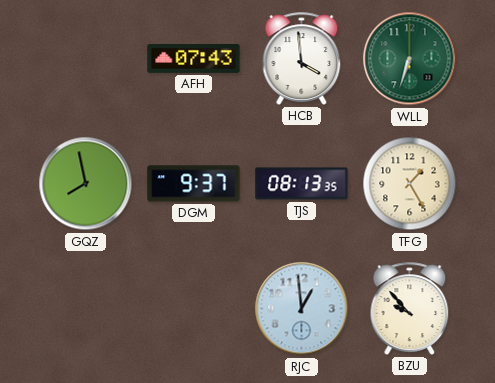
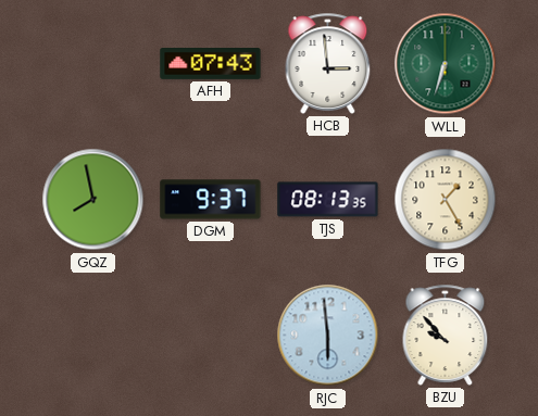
HCB: 3:59 -> 2:59
RJC: 12:59 -> 5:59
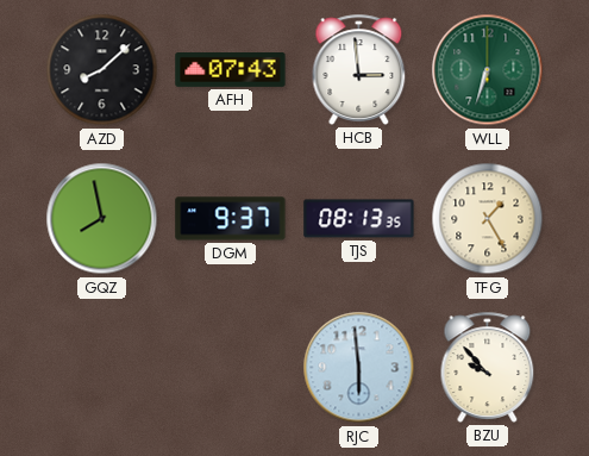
AZD: none -> 8:08
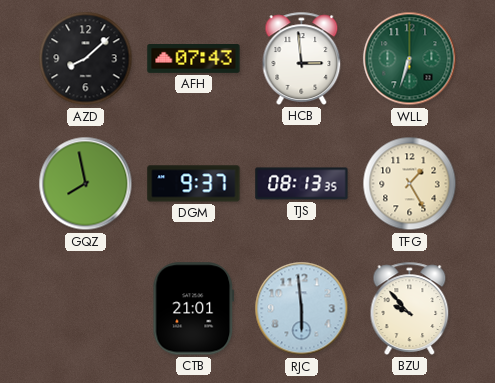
CTB: none -> 21:01
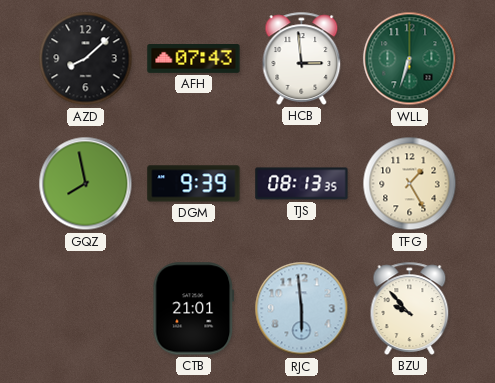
DGM: 9:37 -> 9:39
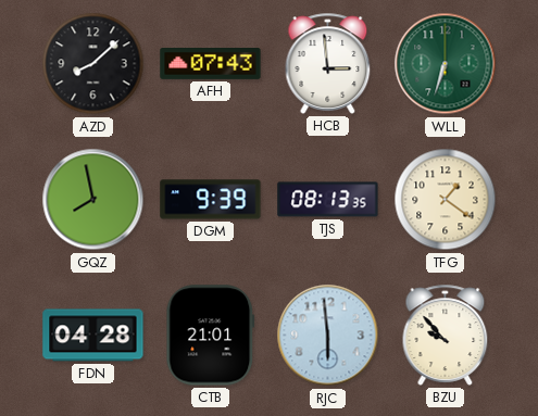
TFG: 1:25 -> 1:21
FDN: none -> 04:28
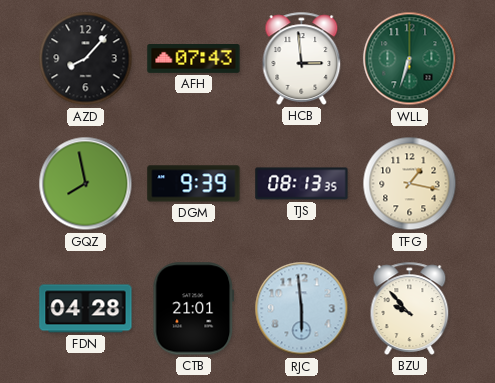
AZD: 8:08 -> 8:07
TFG: 1:21 -> 1:17
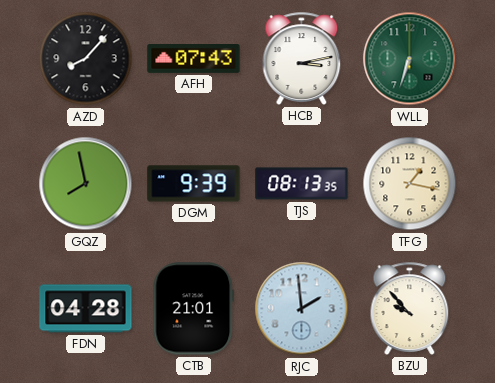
HCB: 2:59 -> 3:13
RJC: 5:59 -> 1:59
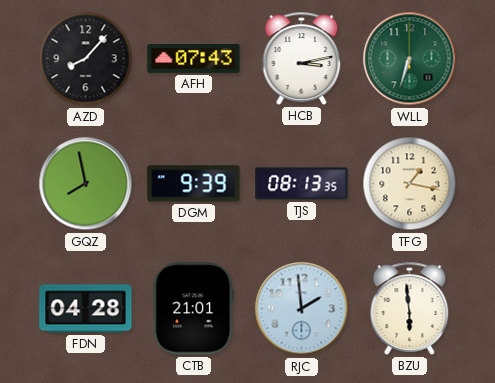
BZU: 9:53 -> 5:59
